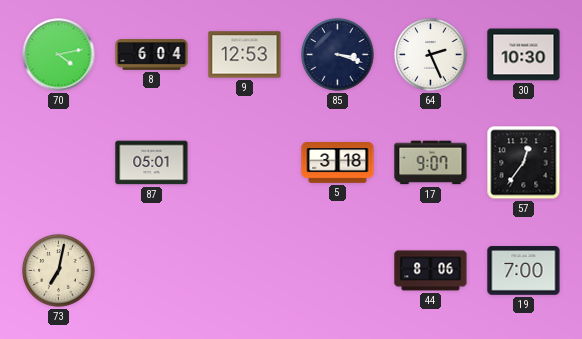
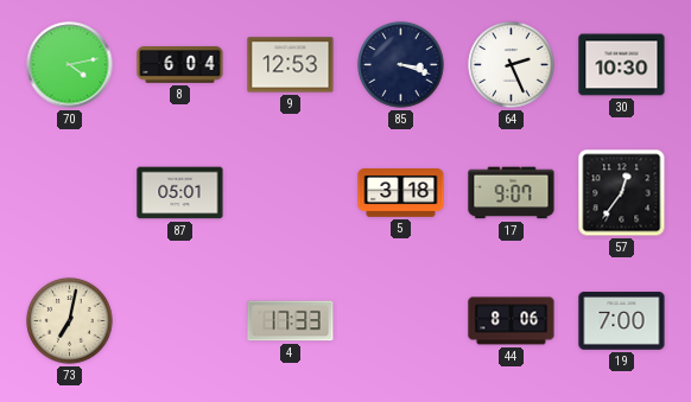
4: none -> 17:33
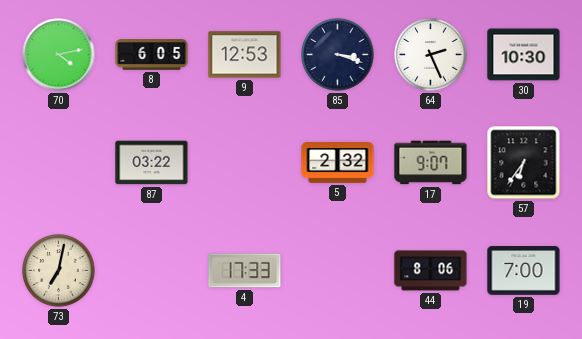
8: 6:04 -> 6:05
87: 05:01 -> 03:22
5: 3:18 -> 2:32
57: 12:36 -> 6:36
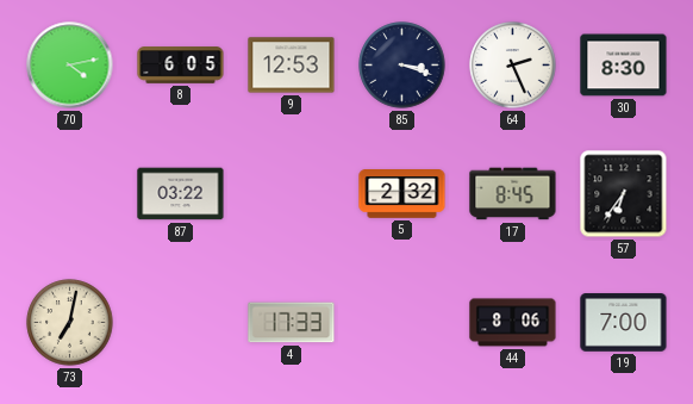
30: 10:30 -> 8:30
17: 9:07 -> 8:45
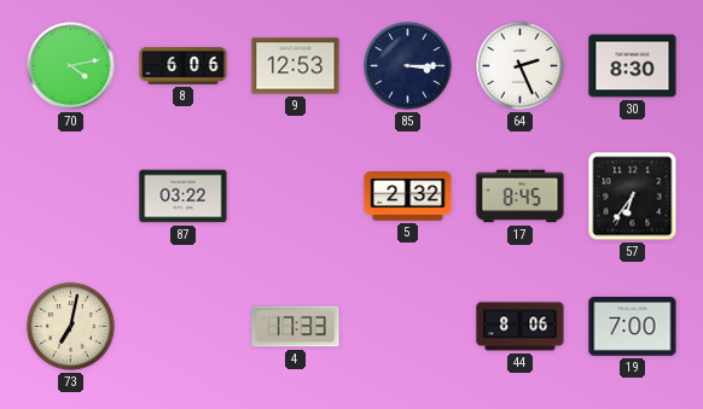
8: 6:05 -> 6:06
85: 3:18 -> 3:15
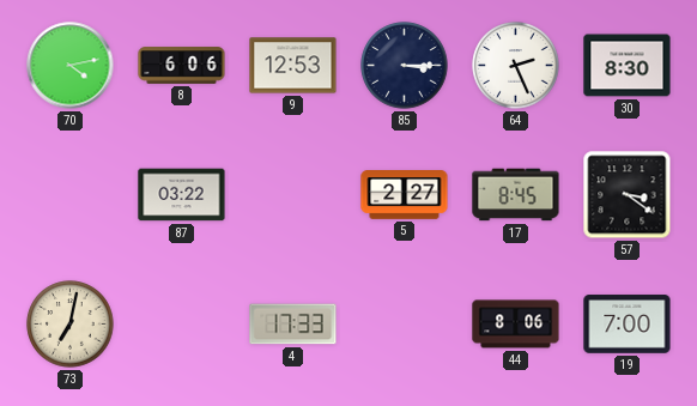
5: 2:32 -> 2:27
57: 6:36 -> 3:21
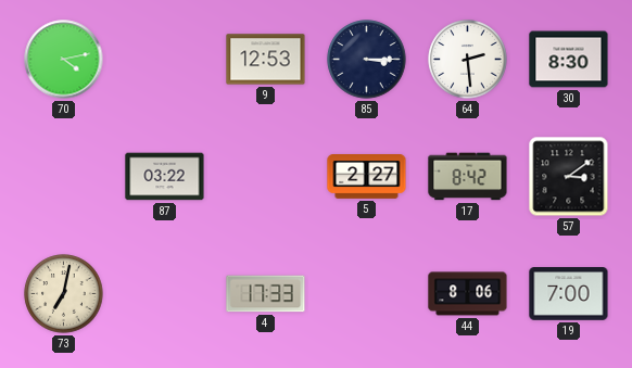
8: 6:06 -> none
64: 2:26 -> 2:29
17: 8:45 -> 8:42
57: 3:21 -> 3:09
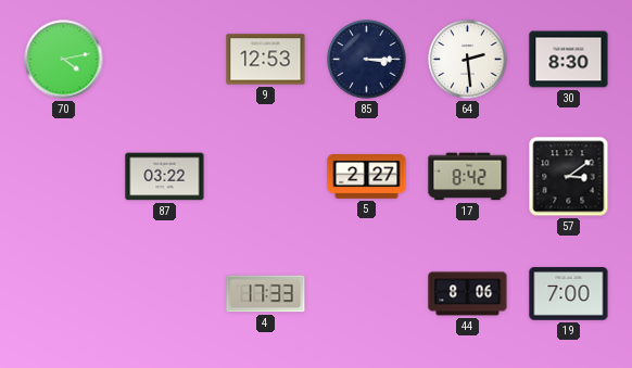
73: 7:02 -> none
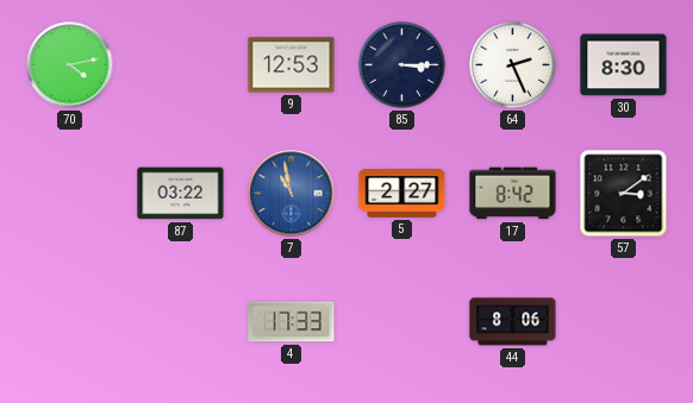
64: 2:29 -> 2:26
7: none -> 10:58
19: 7:00 -> none
